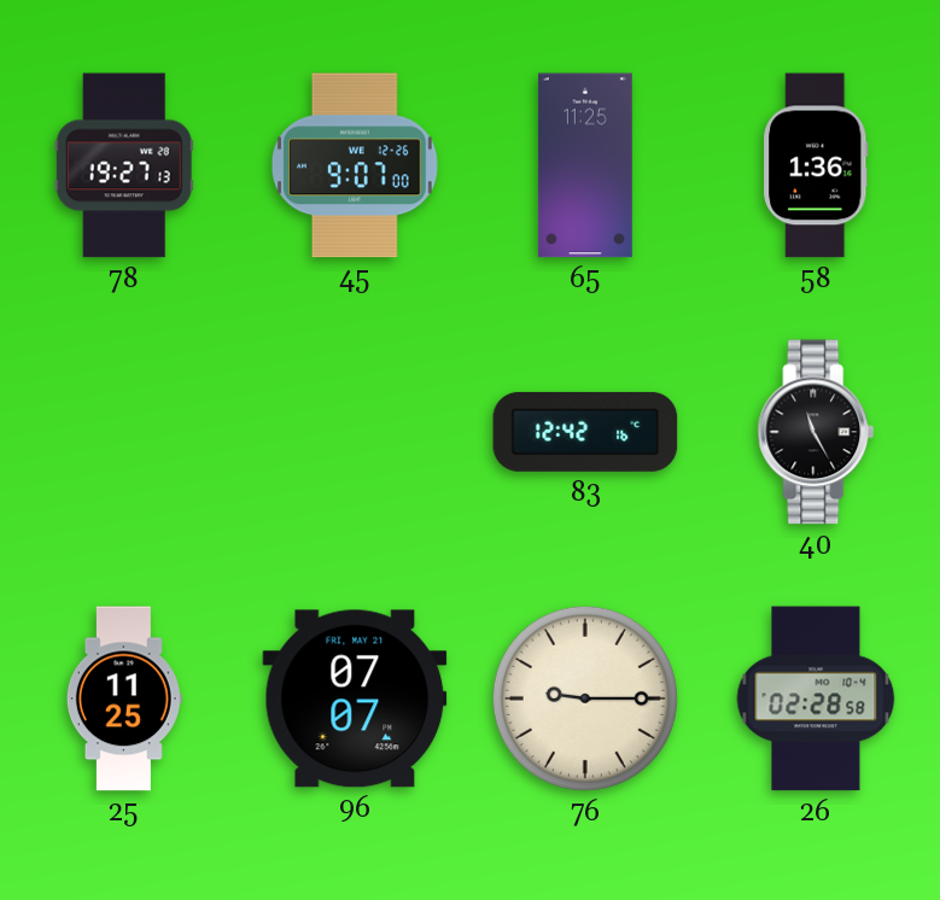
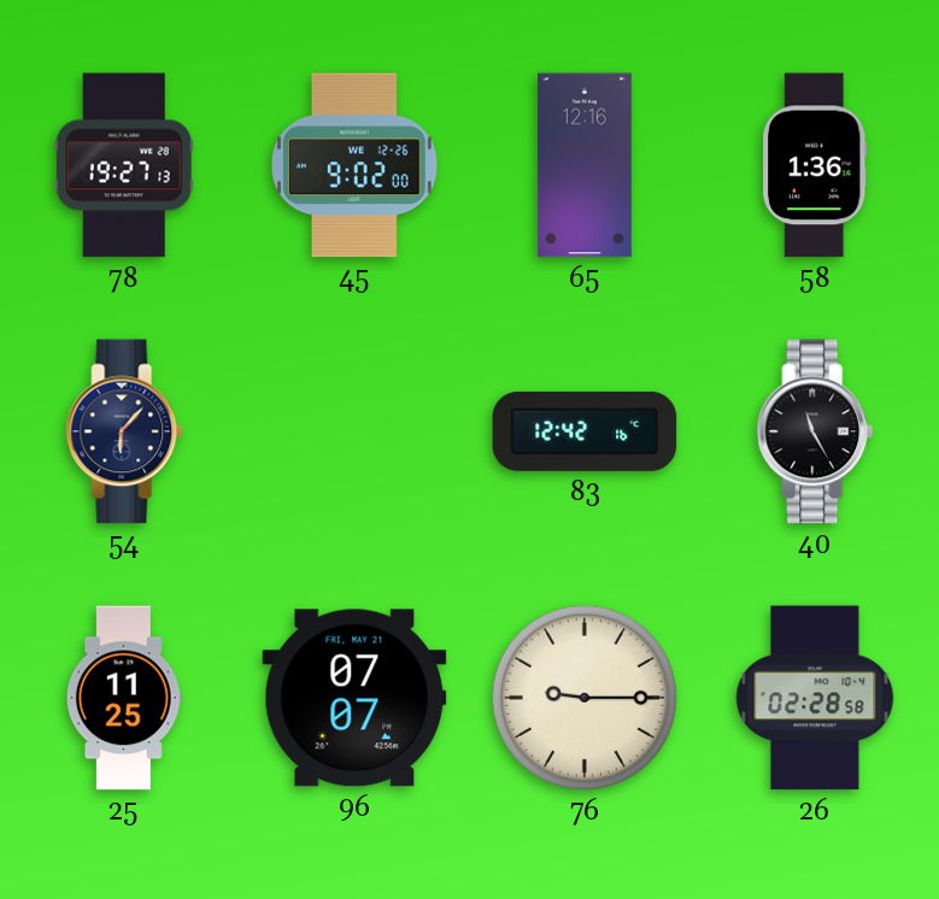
45: 9:07 -> 9:02
65: 11:25 -> 12:16
54: none -> 6:07
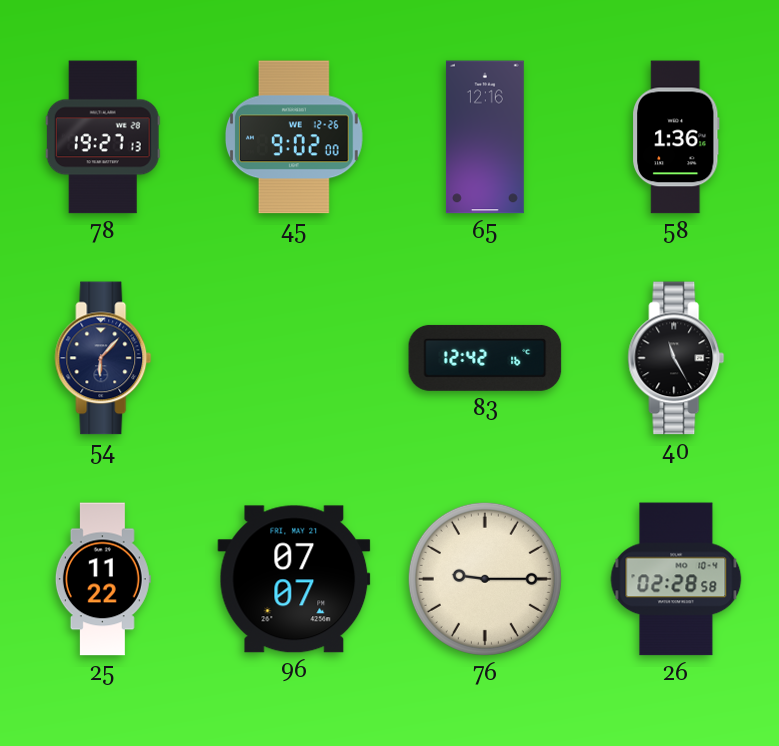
25: 11:25 -> 11:22
